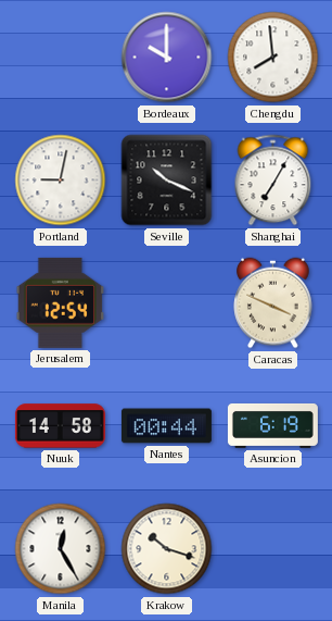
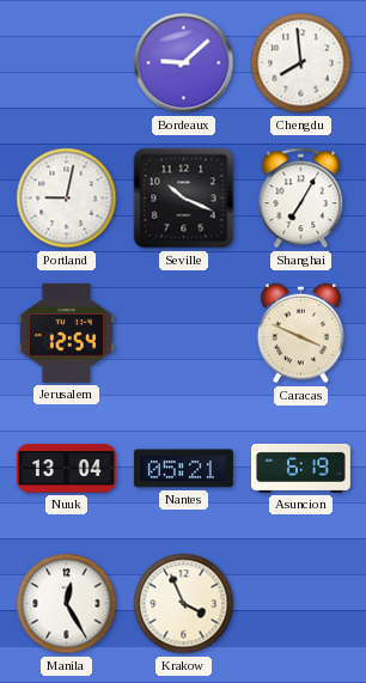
Bordeaux: 10:00 -> 9:08
Nuuk: 14:58 -> 13:04
Nantes: 00:44 -> 05:21
Krakow: 10:18 -> 3:56
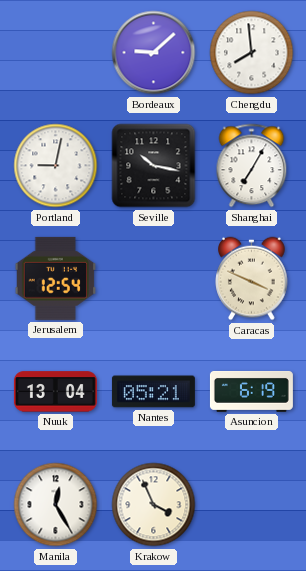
Seville: 10:19 -> 10:17
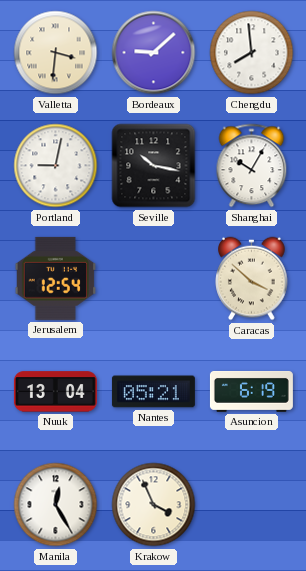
Valletta: none -> 3:31
Shanghai: 7:05 -> 10:05
Caracas: 3:49 -> 3:52
